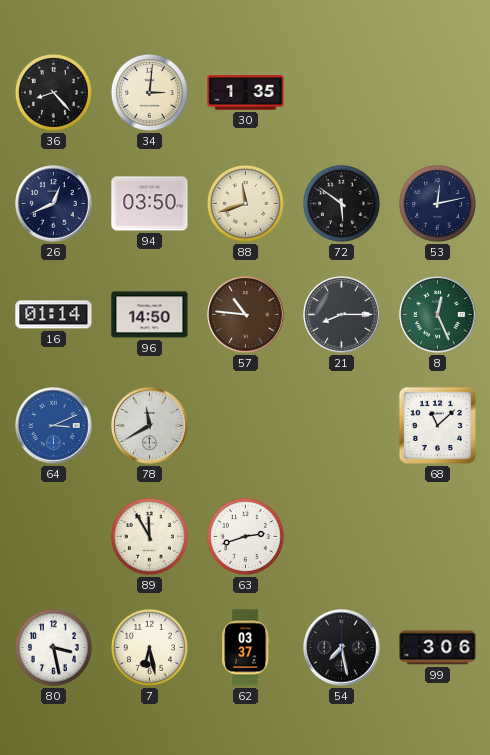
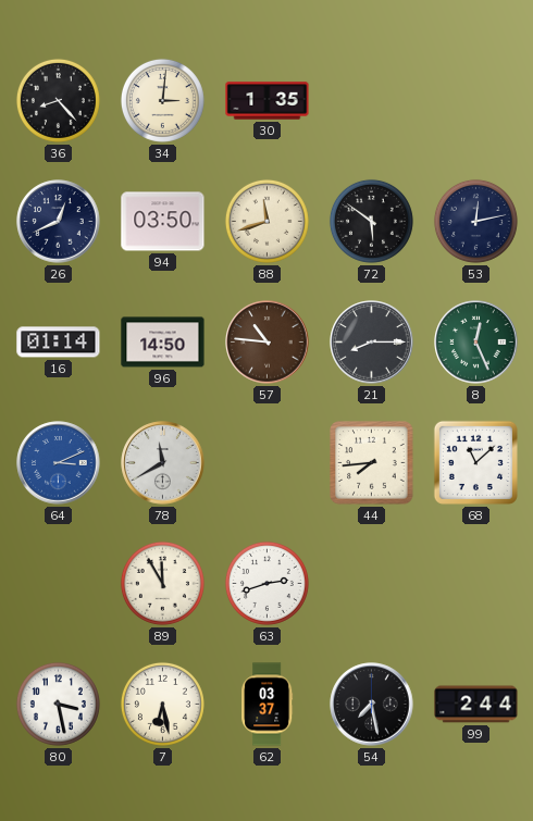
44: none -> 7:44
99: 3:06 -> 2:44
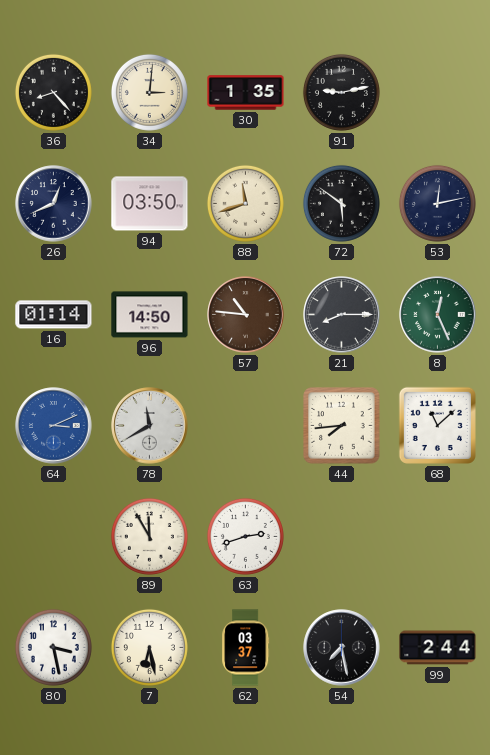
91: none -> 9:13
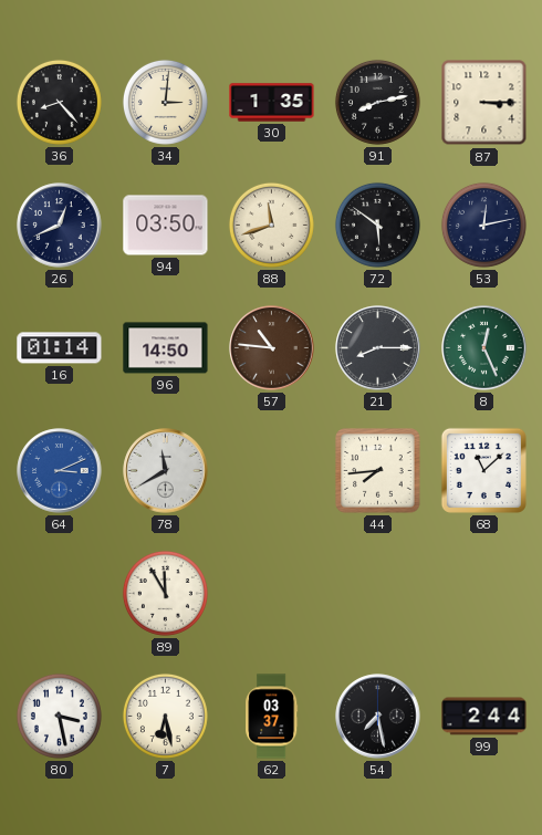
91: 9:13 -> 8:13
87: none -> 3:15
63: 2:42 -> none
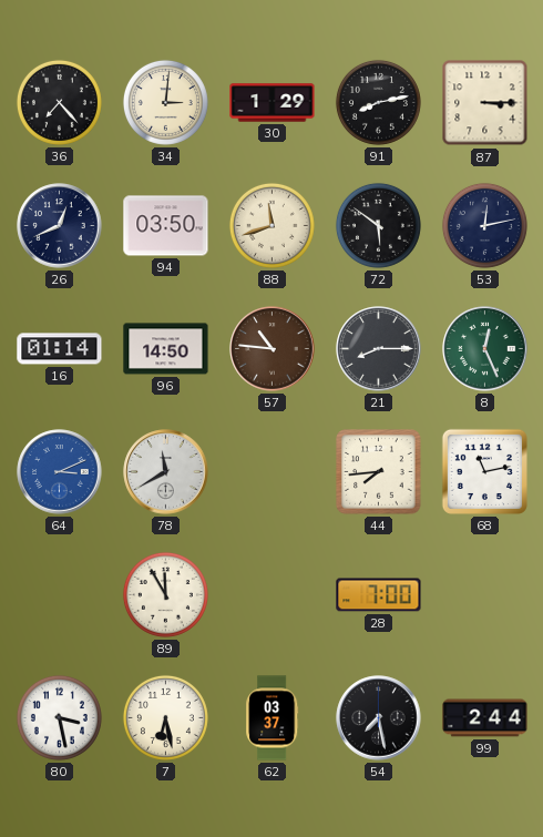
36: 8:23 -> 7:23
30: 1:35 -> 1:29
68: 11:08 -> 11:13
28: none -> 7:00
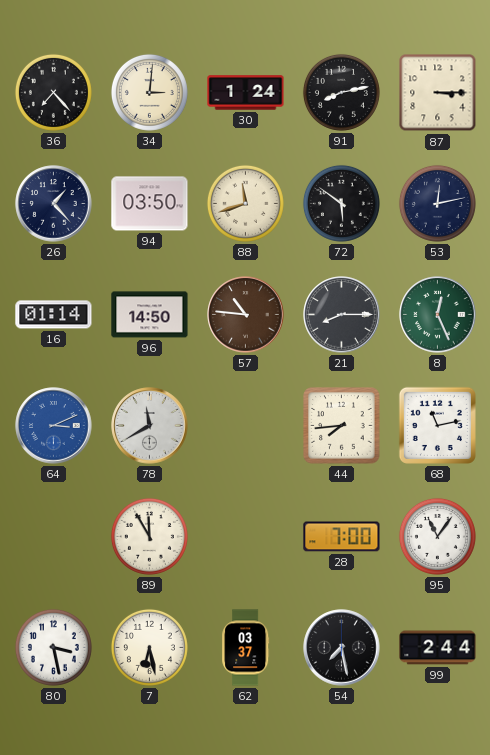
30: 1:29 -> 1:24
26: 12:41 -> 1:23
95: none -> 11:06
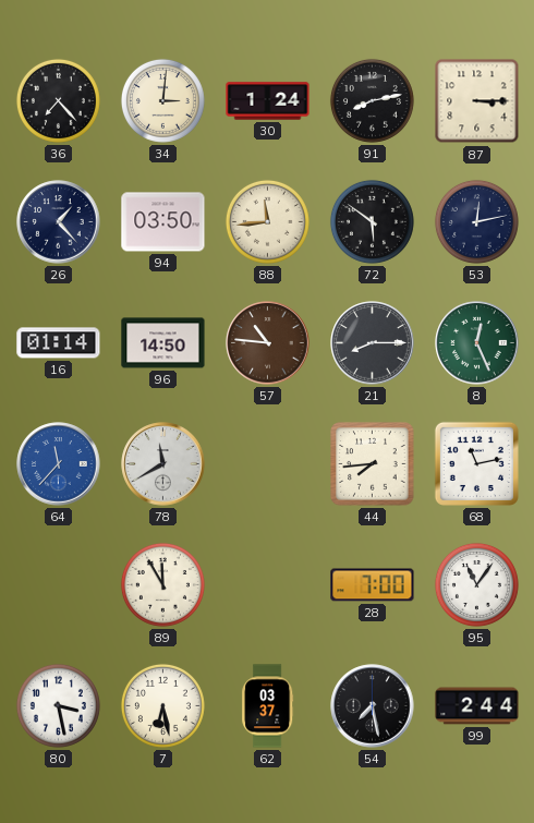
88: 11:42 -> 11:44
64: 3:11 -> 11:37
